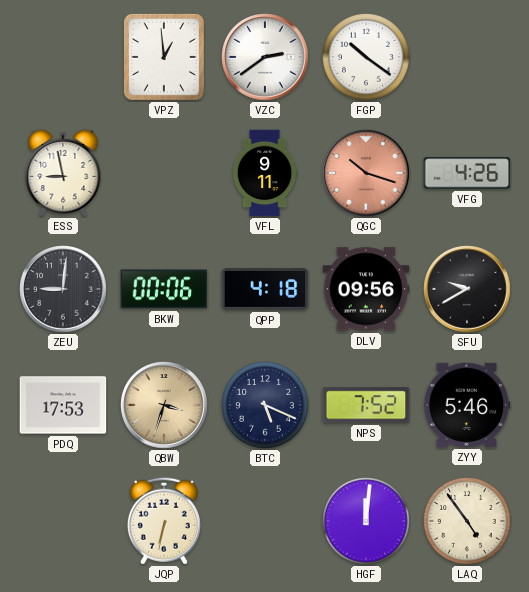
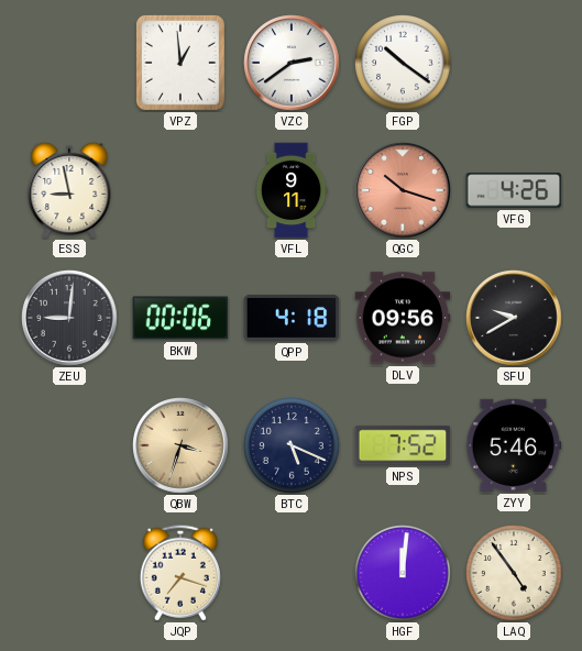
PDQ: 17:53 -> none
JQP: 6:32 -> 7:18
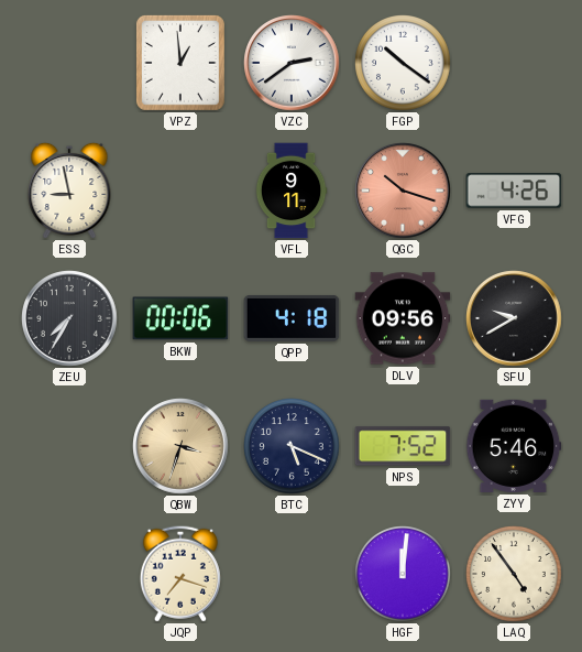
ZEU: 9:01 -> 7:35
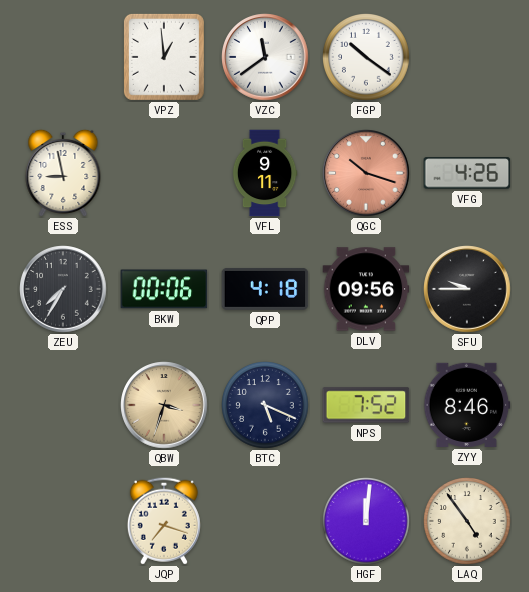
VZC: 2:39 -> 11:39
SFU: 9:40 -> 9:45
ZYY: 5:46 -> 8:46
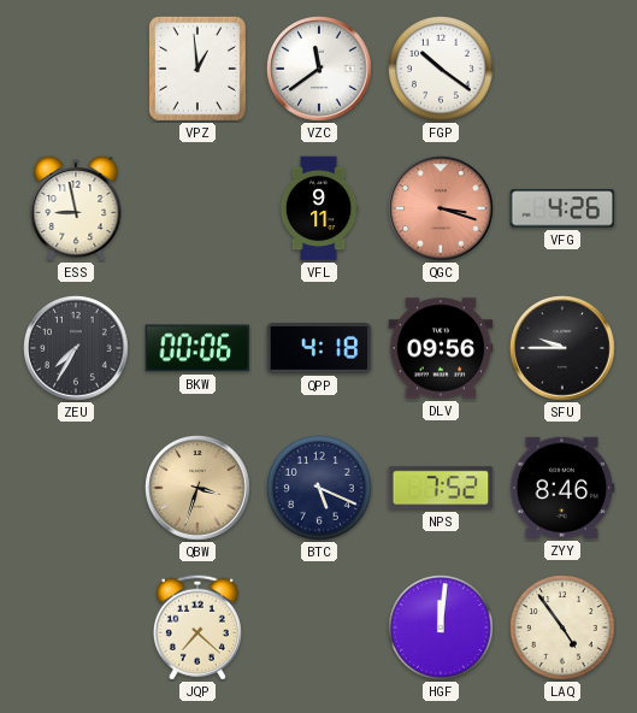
QGC: 10:18 -> 3:18
JQP: 7:18 -> 7:22
